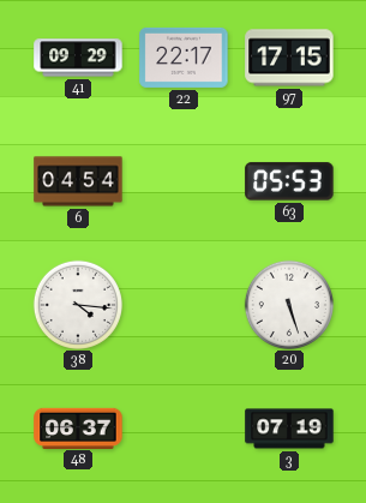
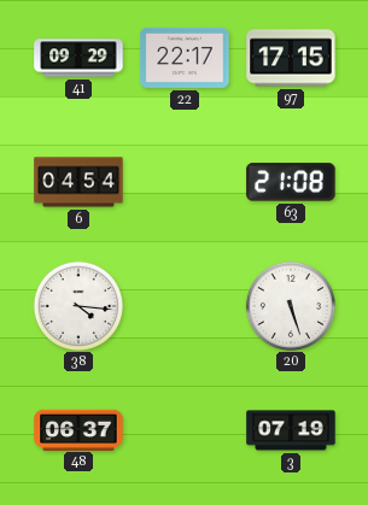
63: 05:53 -> 21:08
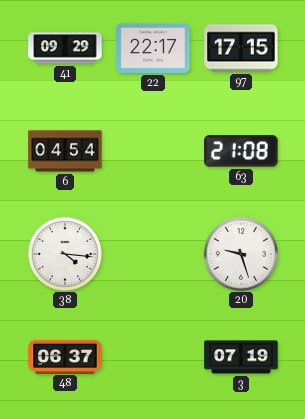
20: 5:27 -> 9:27
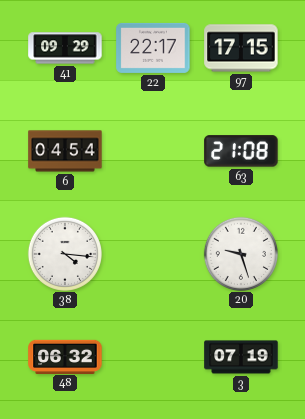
48: 06:37 -> 06:32
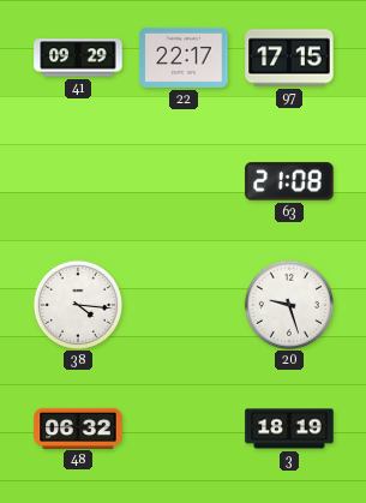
6: 04:54 -> none
3: 07:19 -> 18:19
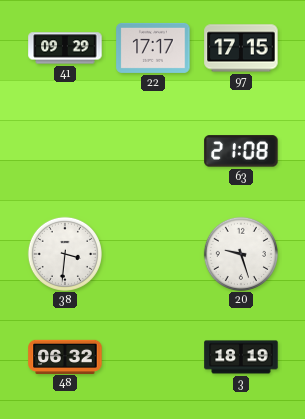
22: 22:17 -> 17:17
38: 4:16 -> 3:31
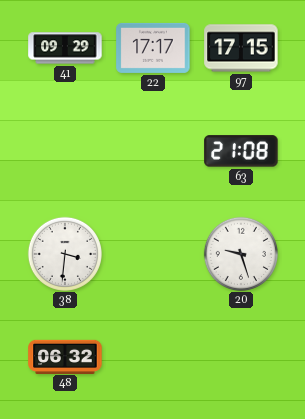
3: 18:19 -> none
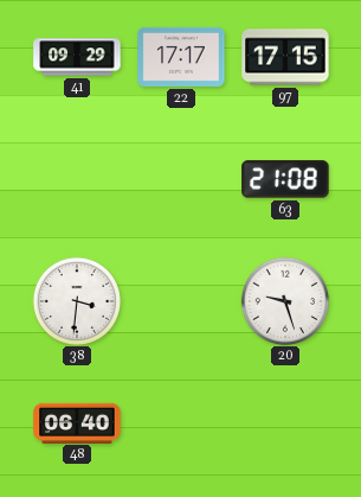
48: 06:32 -> 06:40
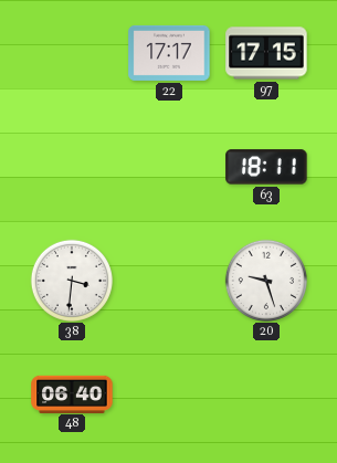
41: 09:29 -> none
63: 21:08 -> 18:11
